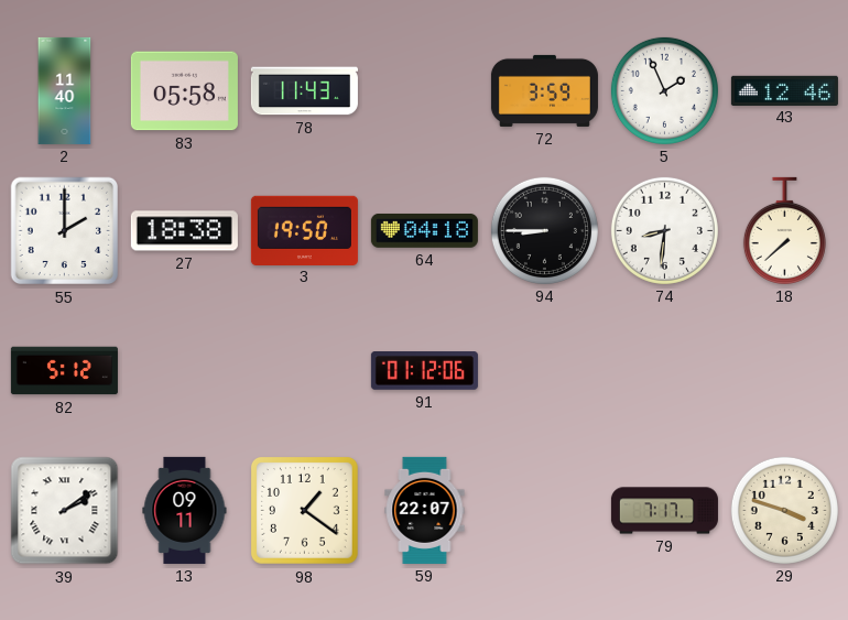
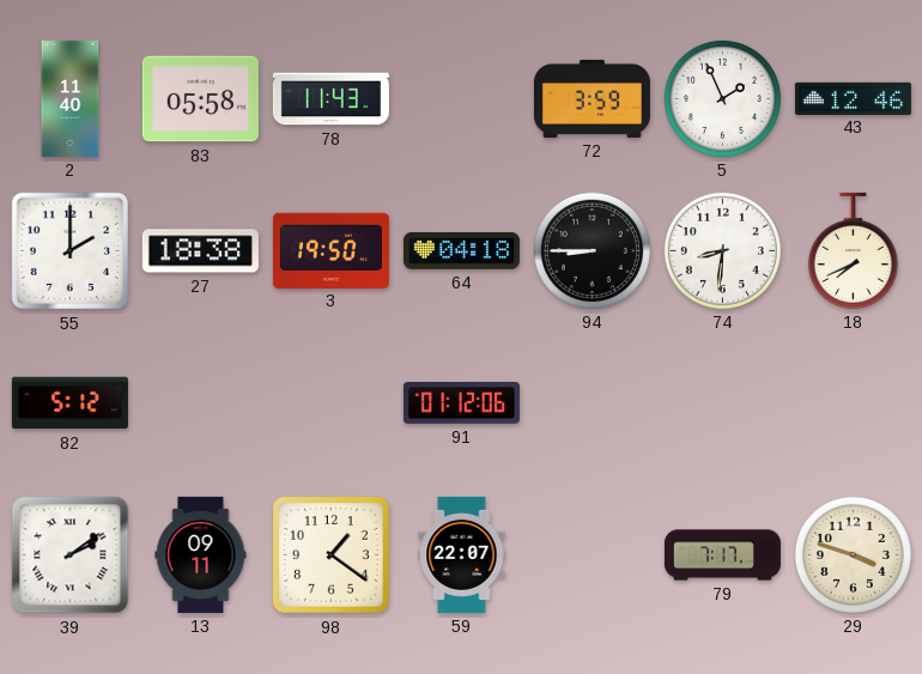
18: 7:38 -> 7:41
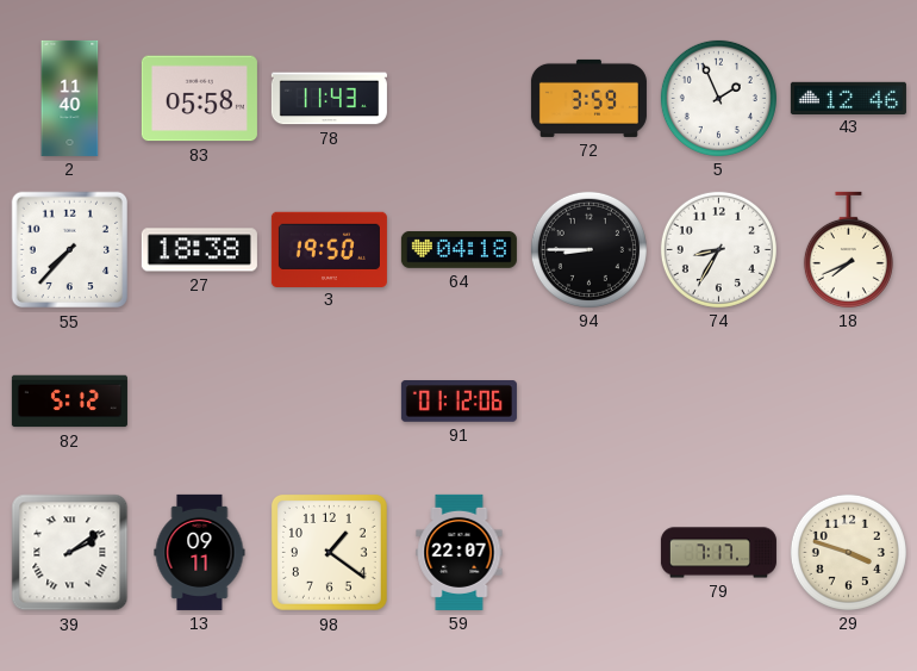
55: 2:00 -> 7:37
74: 8:31 -> 8:35
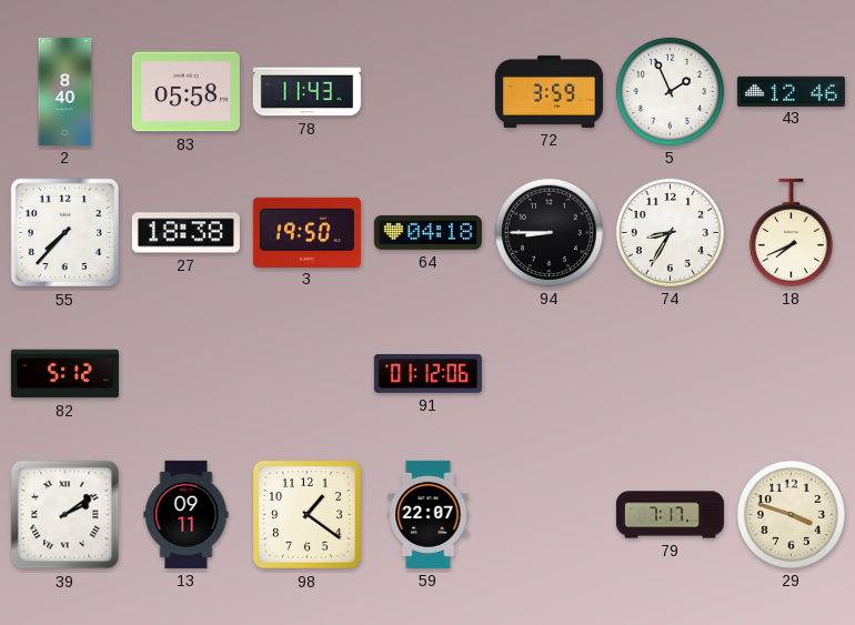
2: 11:40 -> 8:40
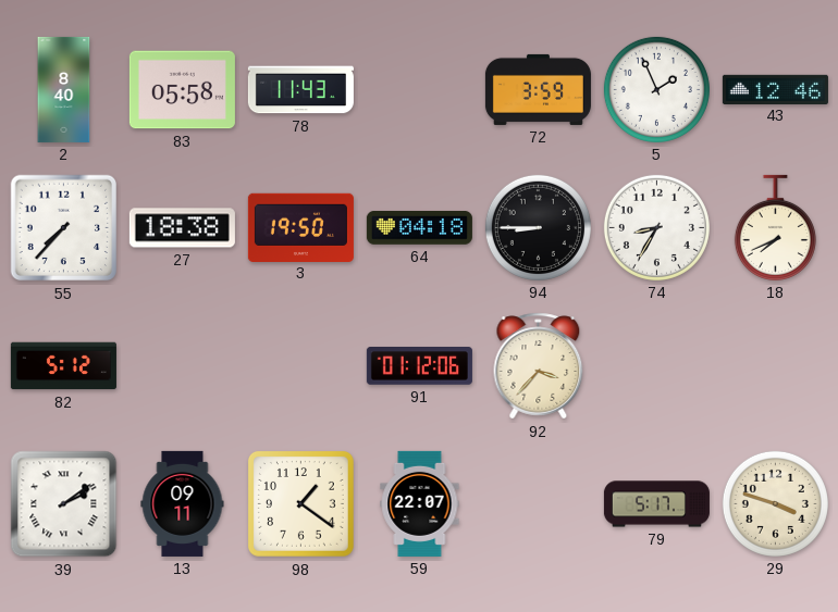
92: none -> 3:37
79: 7:17 -> 5:17
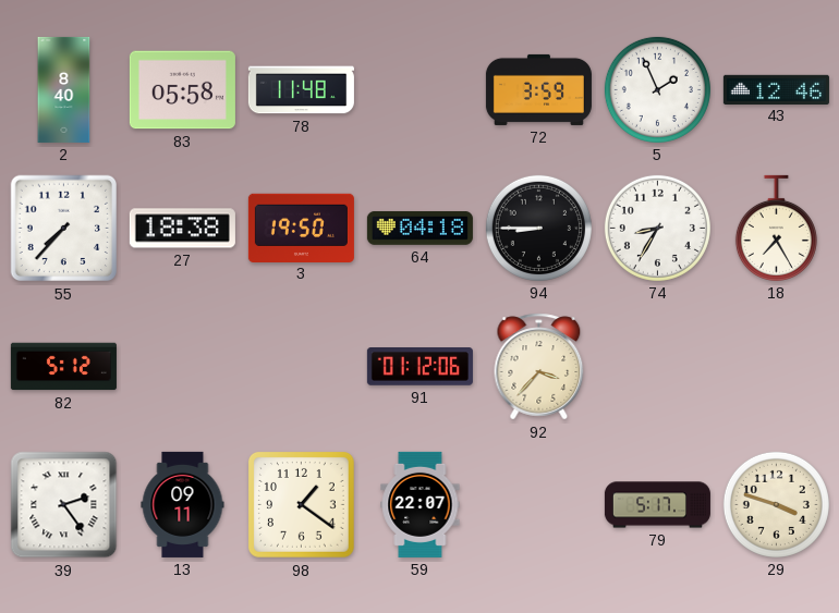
78: 11:43 -> 11:48
18: 7:41 -> 7:25
39: 2:09 -> 2:24
